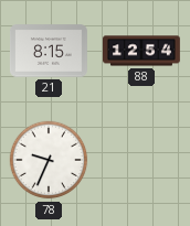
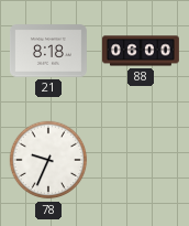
21: 8:15 -> 8:18
88: 12:54 -> 06:00
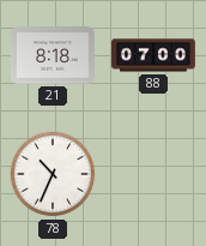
88: 06:00 -> 07:00
78: 9:34 -> 10:34
